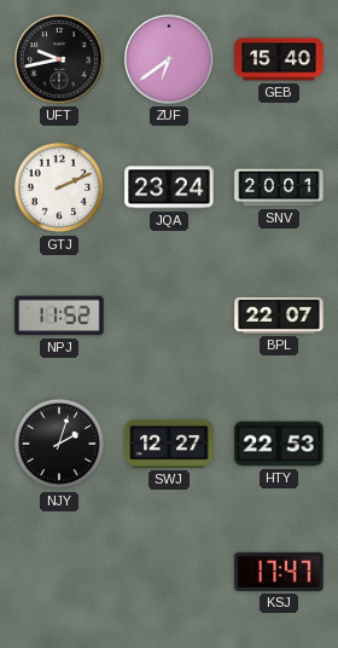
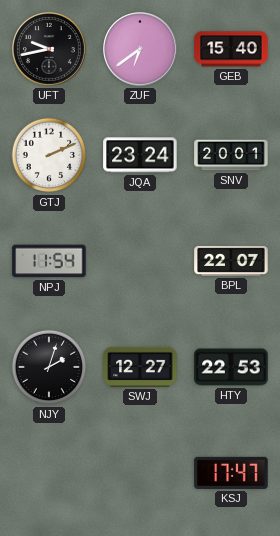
NPJ: 11:52 -> 11:54
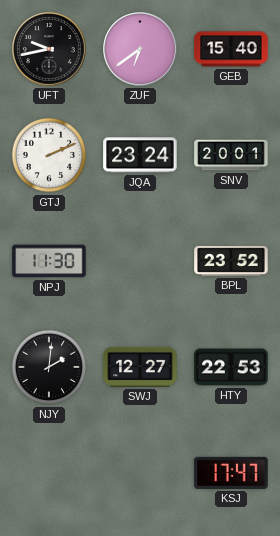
NPJ: 11:54 -> 11:30
BPL: 22:07 -> 23:52
NJY: 2:03 -> 2:01
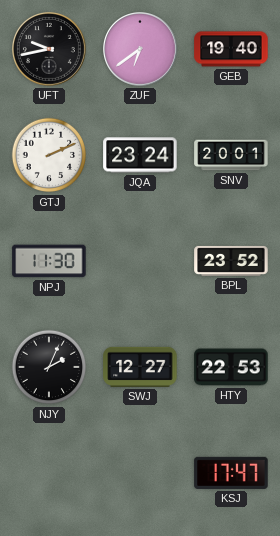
GEB: 15:40 -> 19:40
NJY: 2:01 -> 2:04
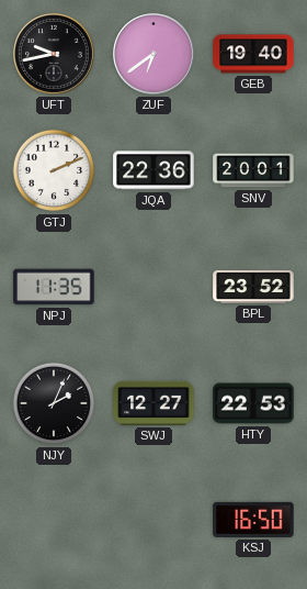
JQA: 23:24 -> 22:36
NPJ: 11:30 -> 11:35
KSJ: 17:47 -> 16:50
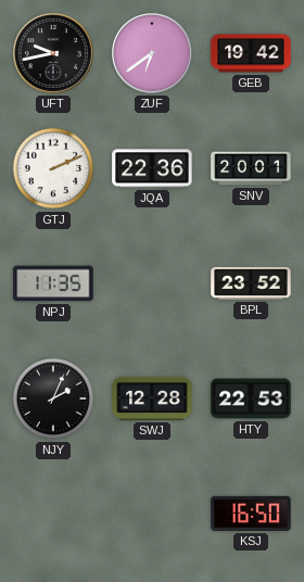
GEB: 19:40 -> 19:42
SWJ: 12:27 -> 12:28
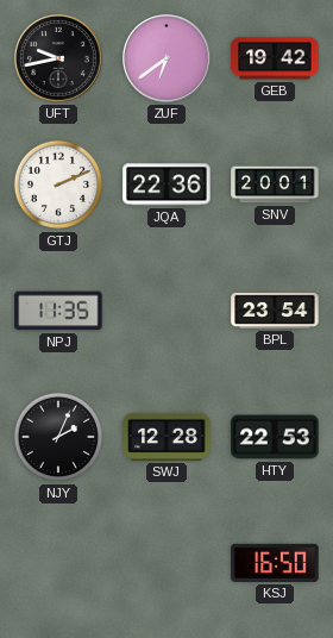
BPL: 23:52 -> 23:54
